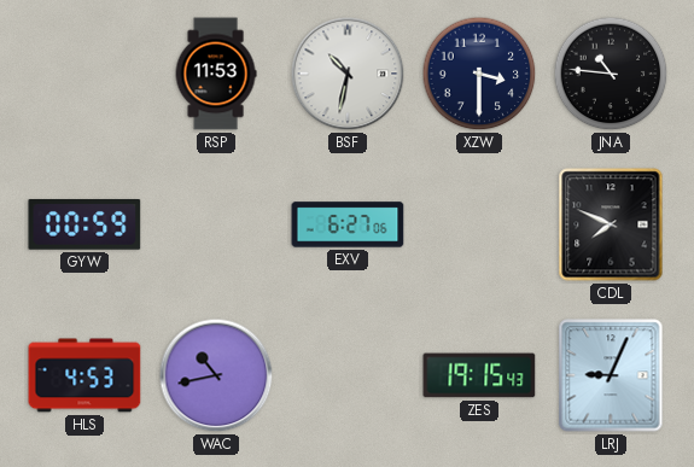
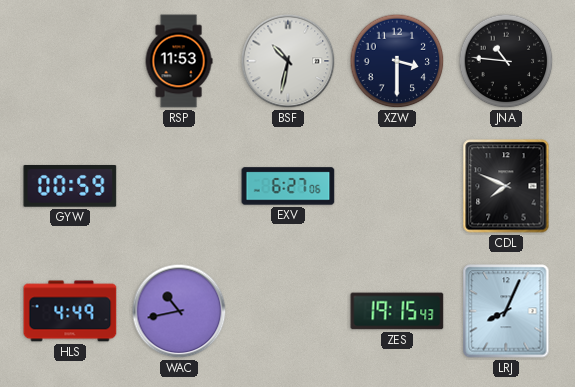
HLS: 4:53 -> 4:49
LRJ: 9:04 -> 8:04
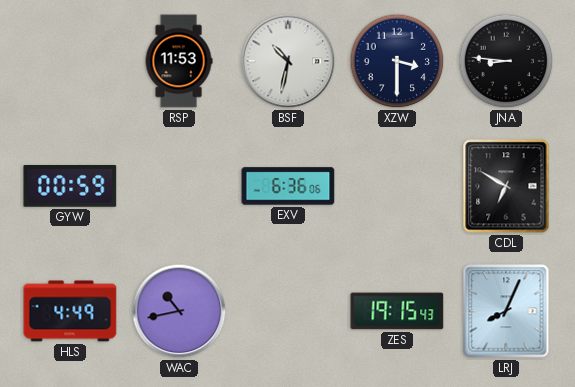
JNA: 10:46 -> 8:46
EXV: 6:27 -> 6:36
CDL: 7:49 -> 6:50
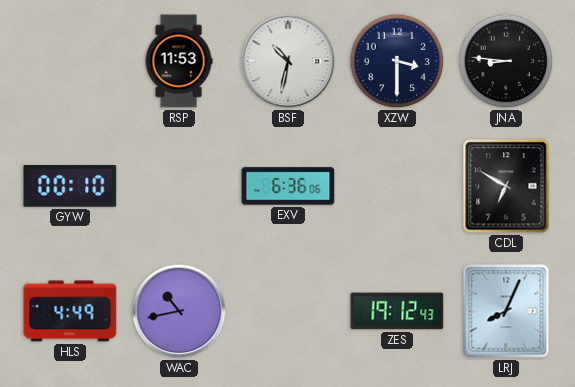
GYW: 00:59 -> 00:10
ZES: 19:15 -> 19:12
